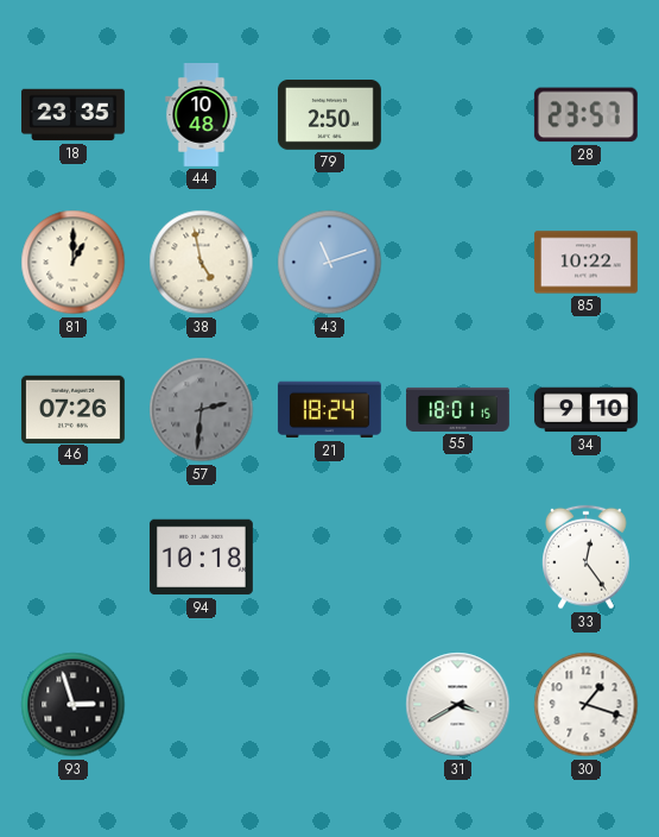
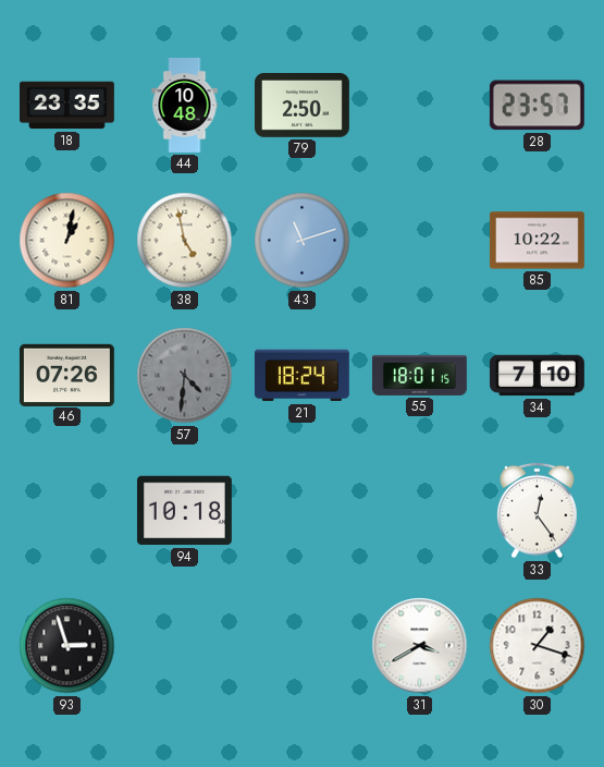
81: 1:00 -> 1:02
57: 2:31 -> 4:31
34: 9:10 -> 7:10
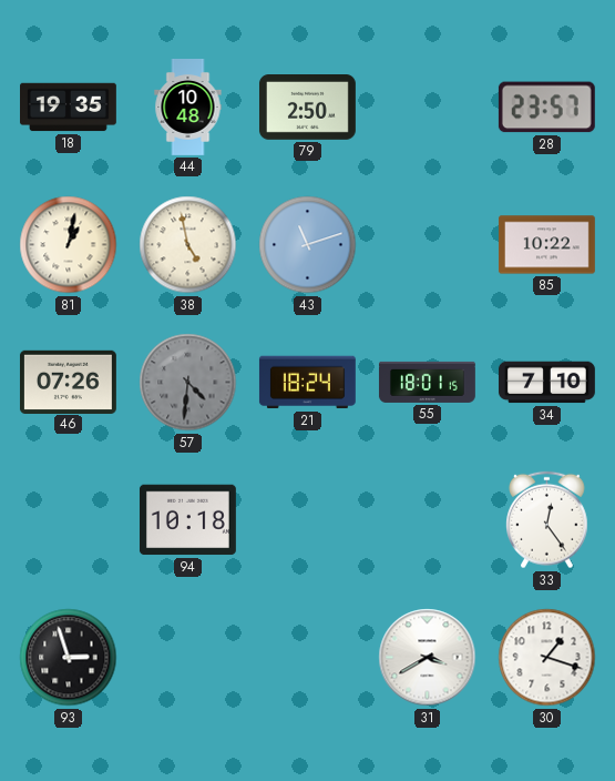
18: 23:35 -> 19:35
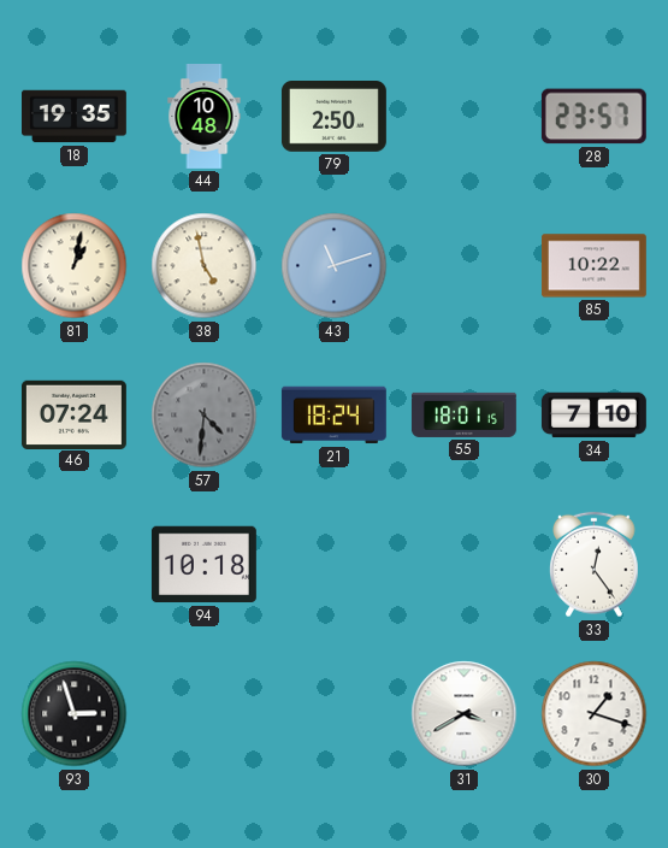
46: 07:26 -> 07:24
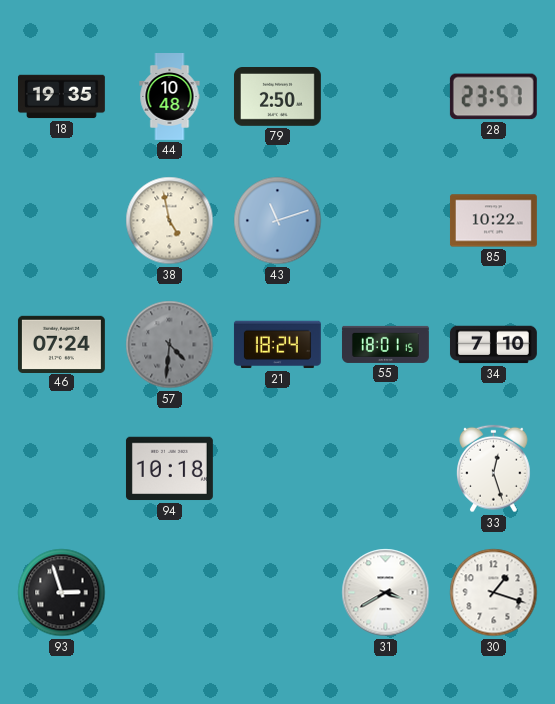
81: 1:02 -> none
33: 12:24 -> 12:27
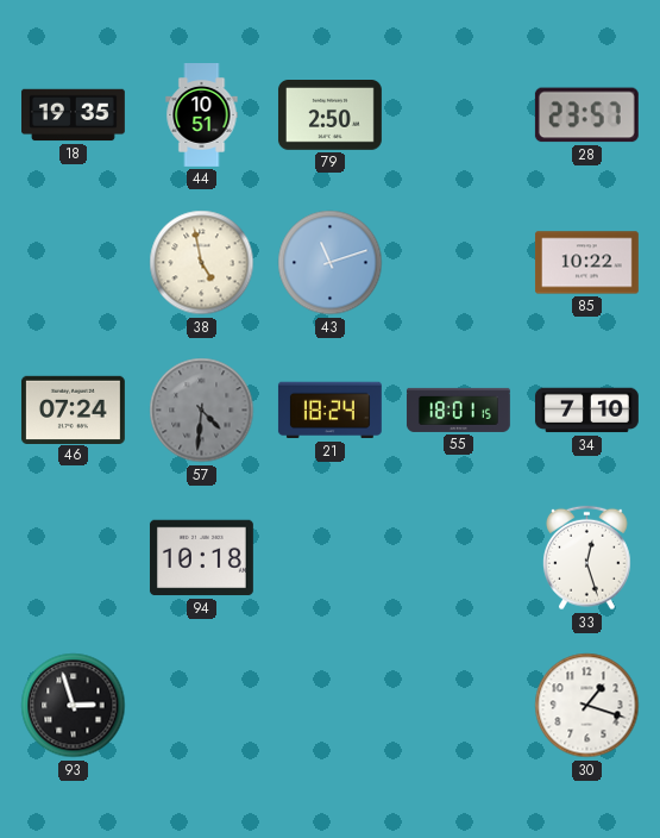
44: 10:48 -> 10:51
31: 3:40 -> none
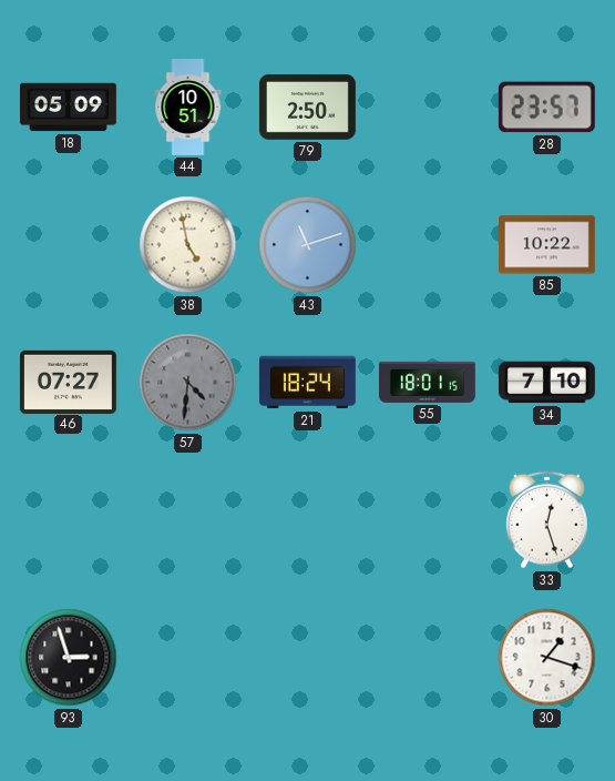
18: 19:35 -> 05:09
46: 07:24 -> 07:27
94: 10:18 -> none
